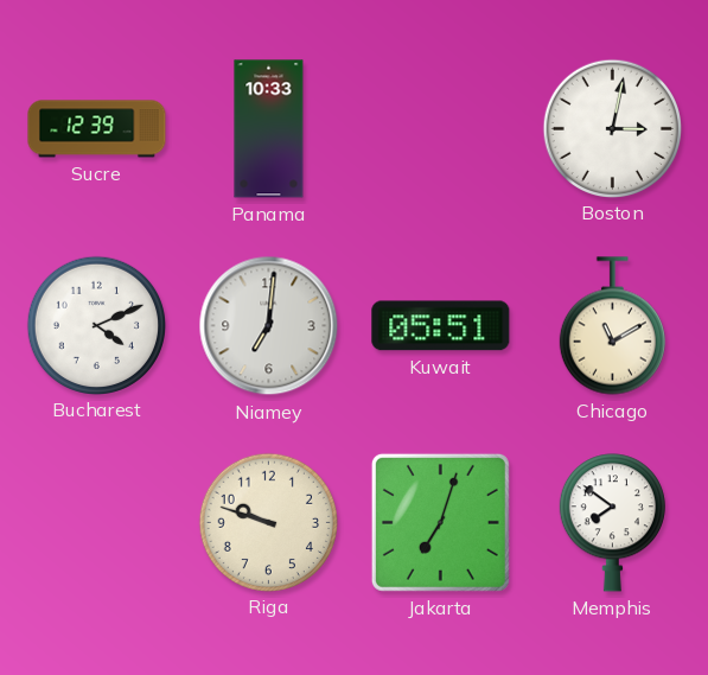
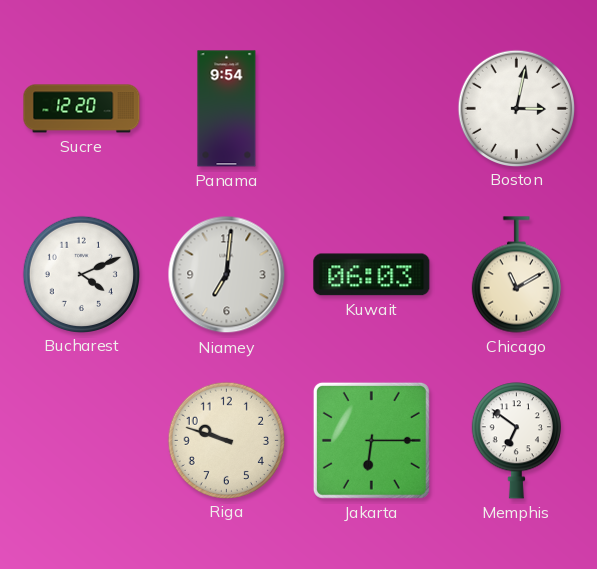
Sucre: 12:39 -> 12:20
Panama: 10:33 -> 9:54
Kuwait: 05:51 -> 06:03
Jakarta: 7:03 -> 6:15
Memphis: 7:51 -> 6:51
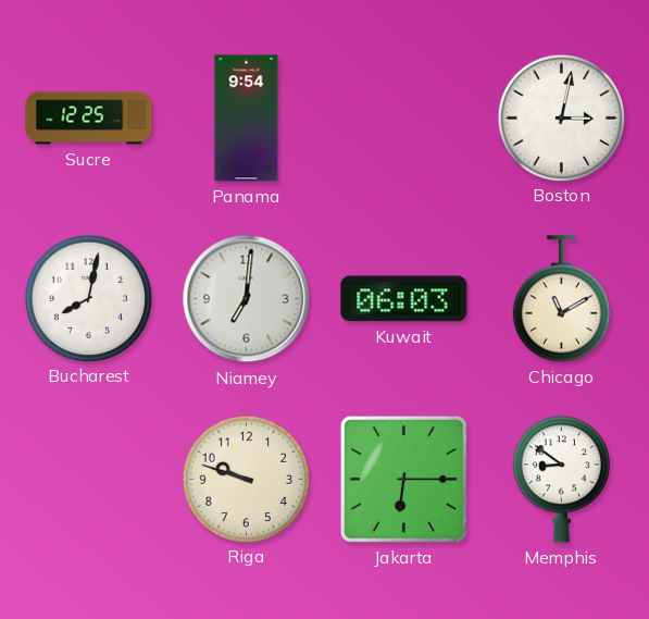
Sucre: 12:20 -> 12:25
Bucharest: 4:11 -> 8:02
Memphis: 6:51 -> 8:51
